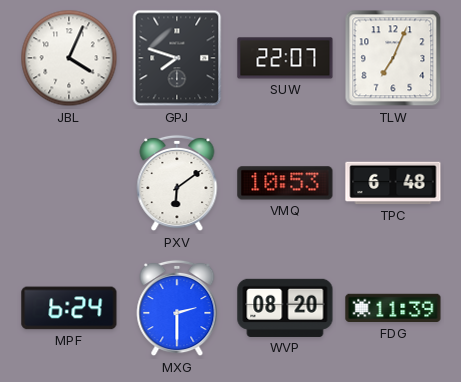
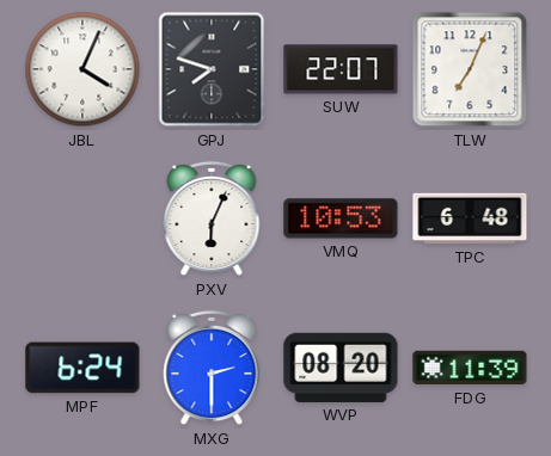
PXV: 6:09 -> 6:04
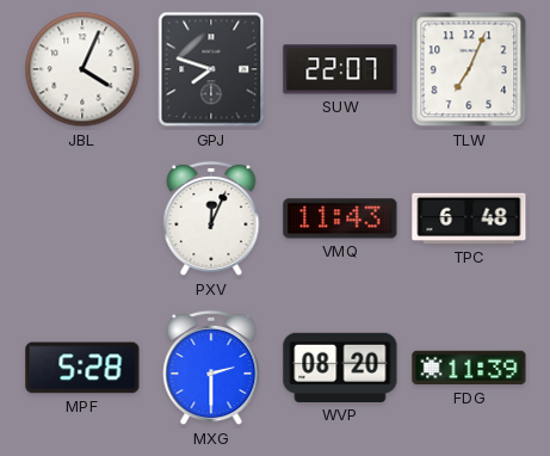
PXV: 6:04 -> 12:04
VMQ: 10:53 -> 11:43
MPF: 6:24 -> 5:28
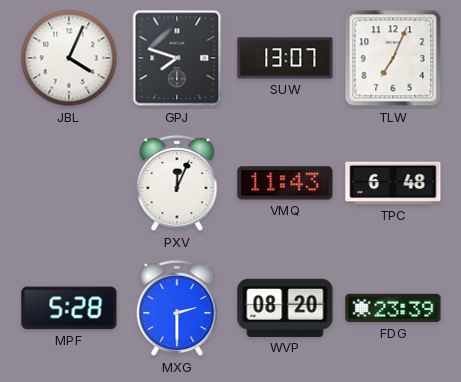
SUW: 22:07 -> 13:07
FDG: 11:39 -> 23:39
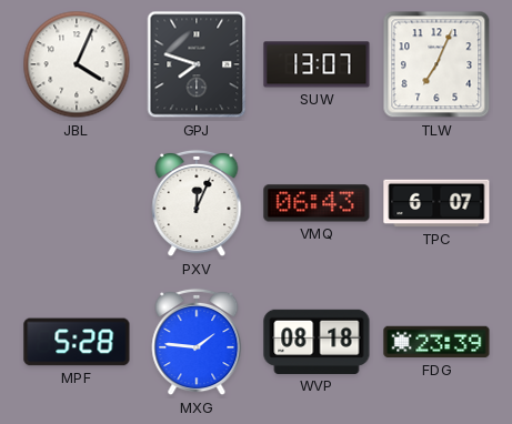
VMQ: 11:43 -> 06:43
TPC: 6:48 -> 6:07
MXG: 2:30 -> 1:46
WVP: 08:20 -> 08:18
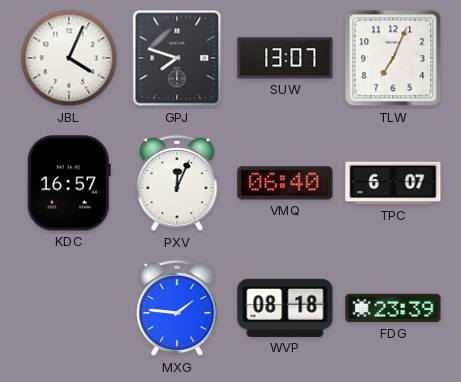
KDC: none -> 16:57
VMQ: 06:43 -> 06:40
MPF: 5:28 -> none
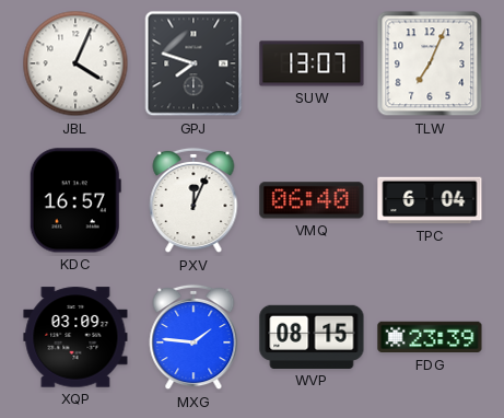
TPC: 6:07 -> 6:04
XQP: none -> 03:09
WVP: 08:18 -> 08:15
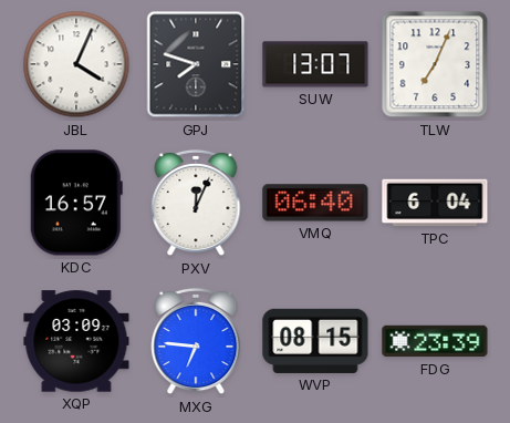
MXG: 1:46 -> 6:46
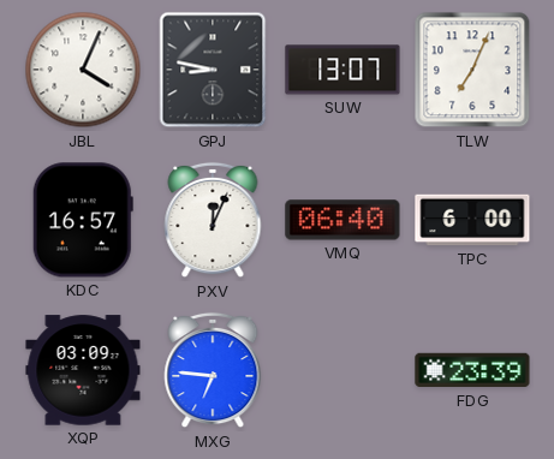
GPJ: 7:48 -> 8:47
TPC: 6:04 -> 6:00
WVP: 08:15 -> none
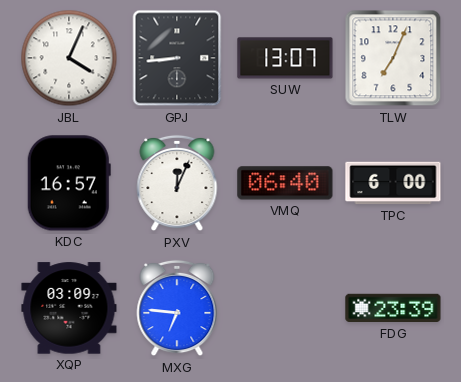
GPJ: 8:47 -> 8:44
